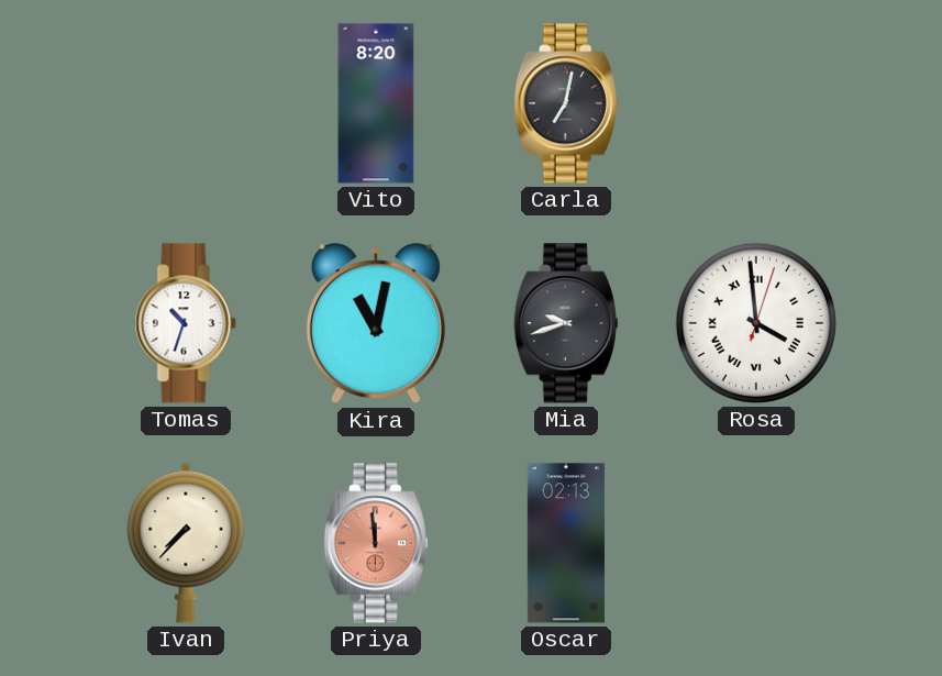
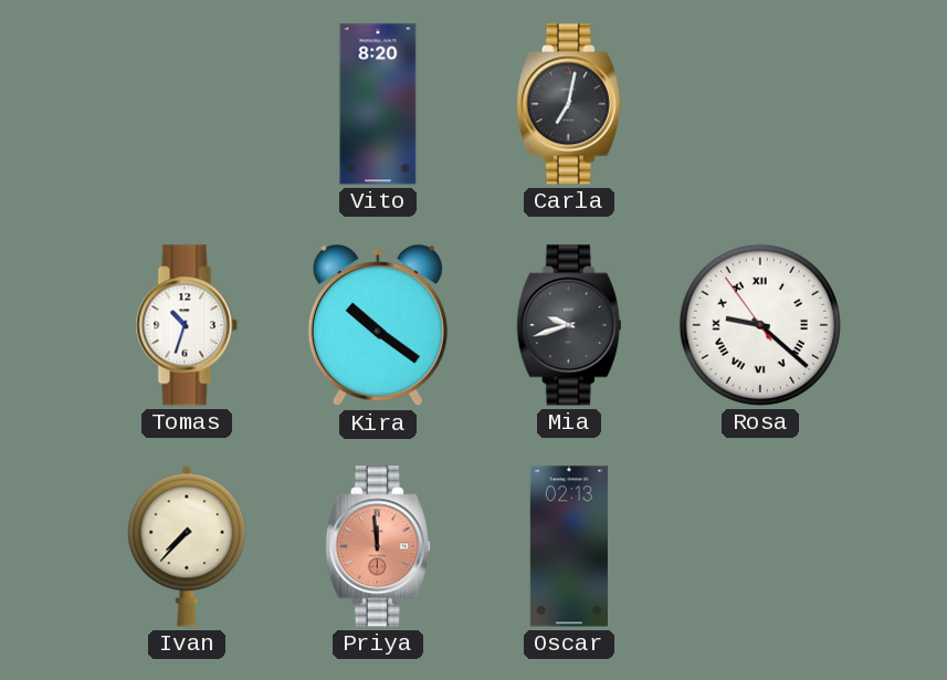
Kira: 11:02 -> 10:21
Rosa: 3:59 -> 9:21
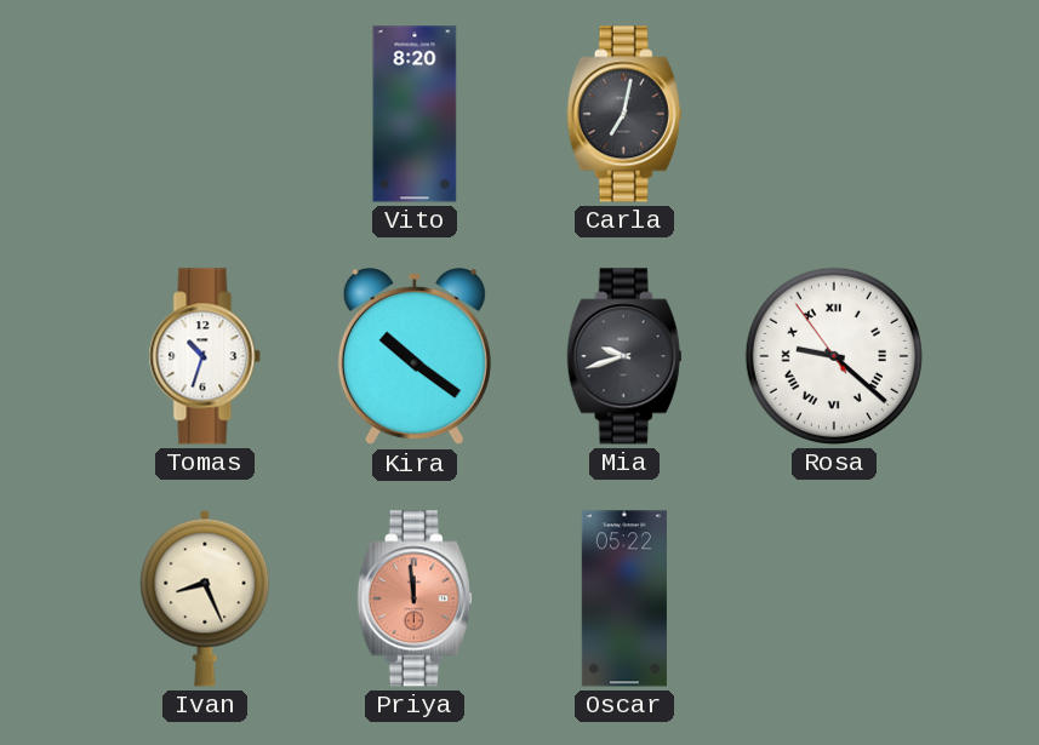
Ivan: 7:37 -> 8:26
Oscar: 02:13 -> 05:22
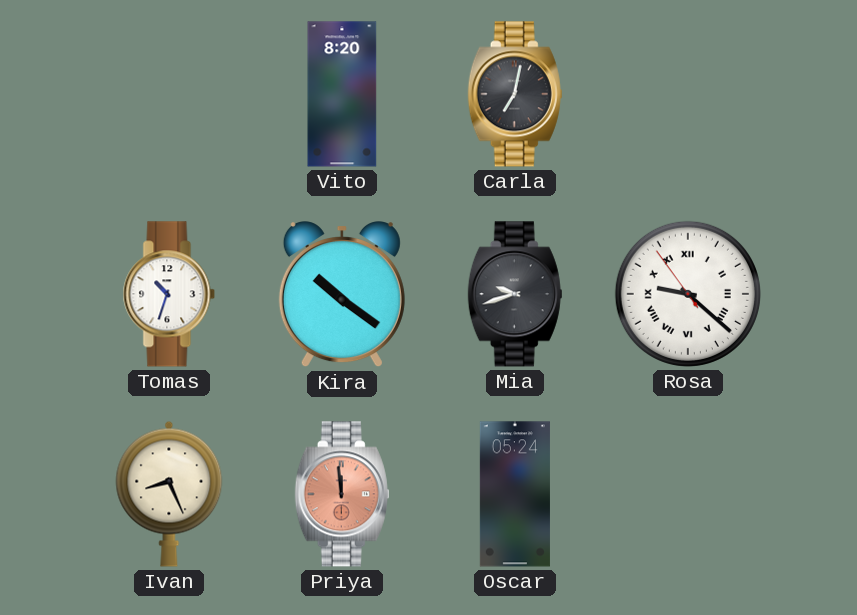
Oscar: 05:22 -> 05:24
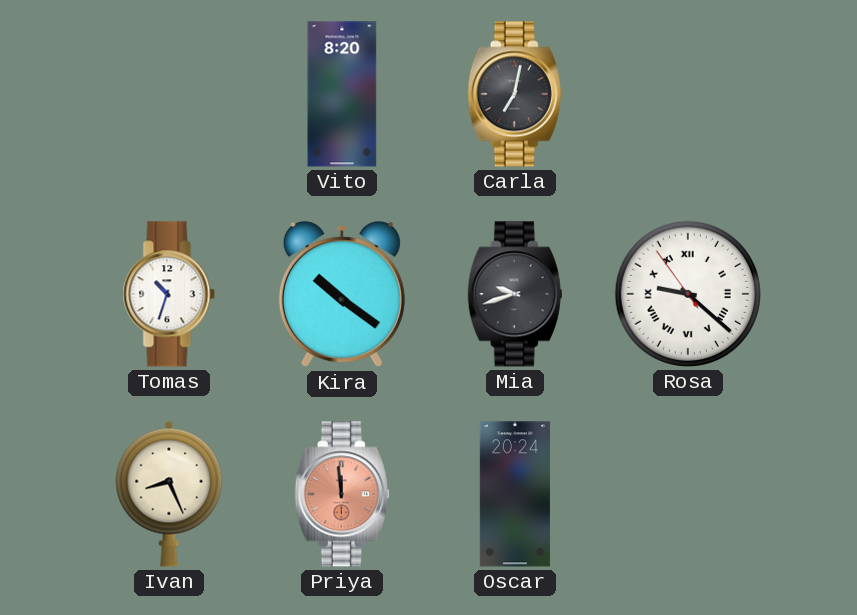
Oscar: 05:24 -> 20:24
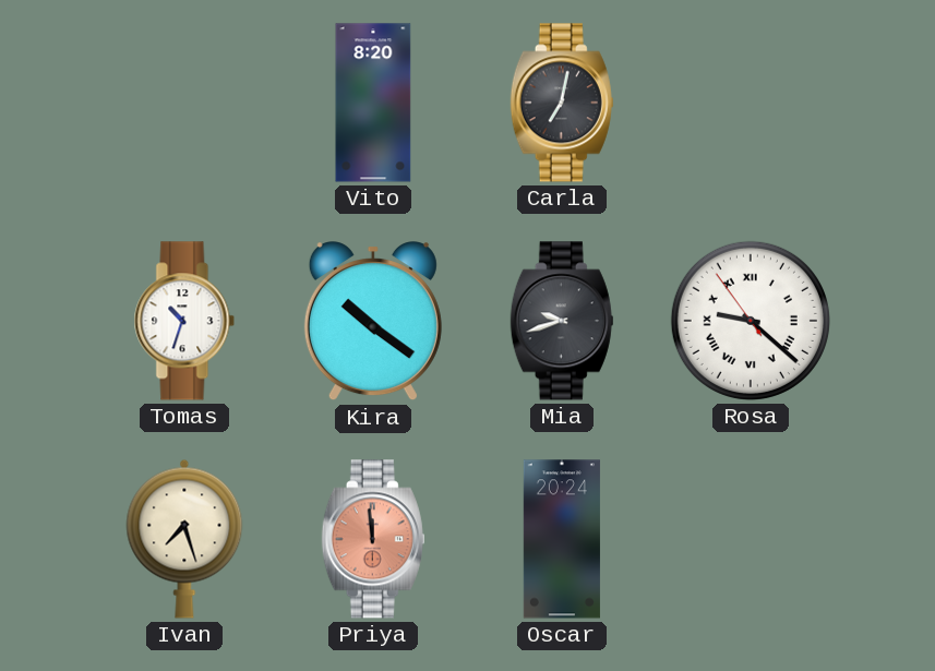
Ivan: 8:26 -> 7:27
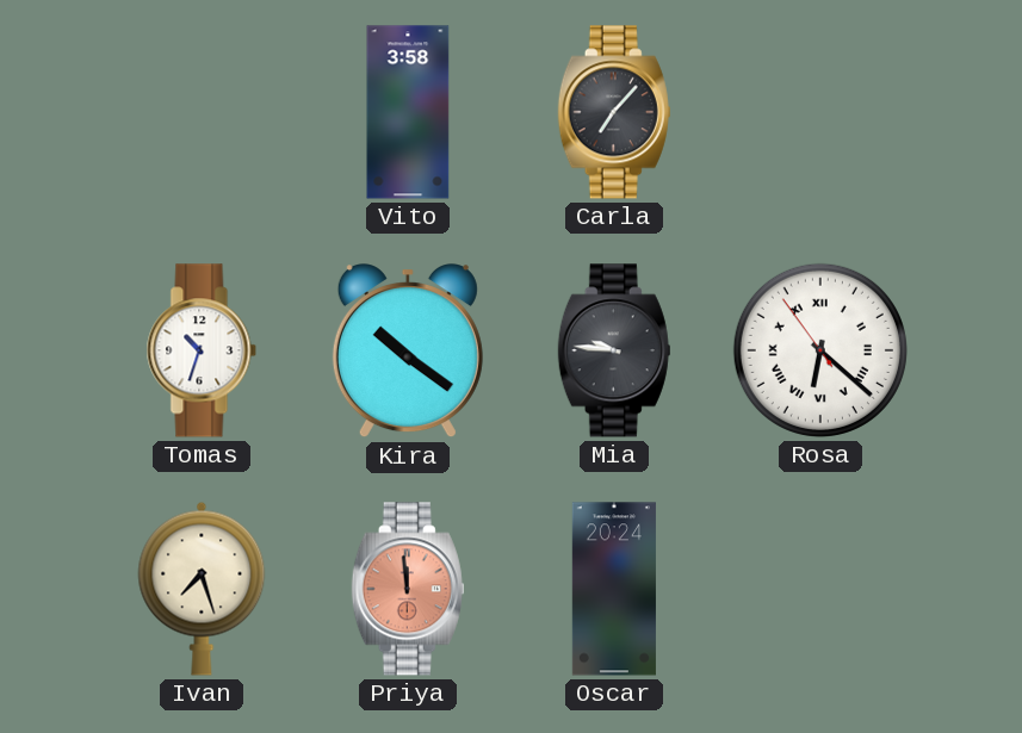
Vito: 8:20 -> 3:58
Carla: 7:02 -> 7:07
Mia: 9:42 -> 9:46
Rosa: 9:21 -> 6:21
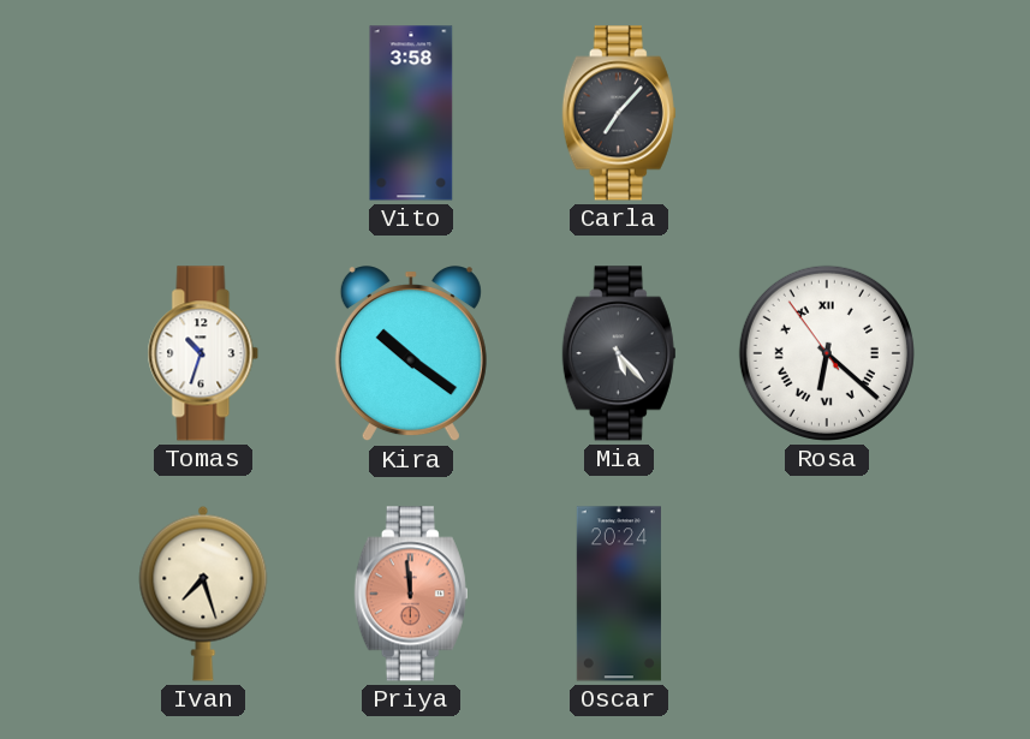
Mia: 9:46 -> 5:23
